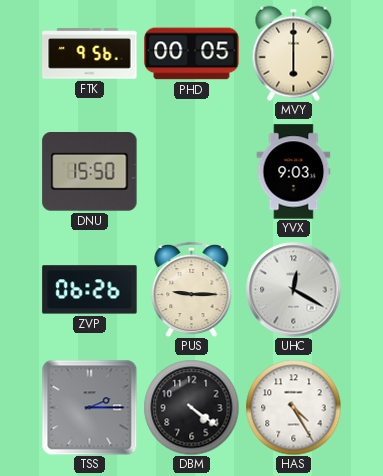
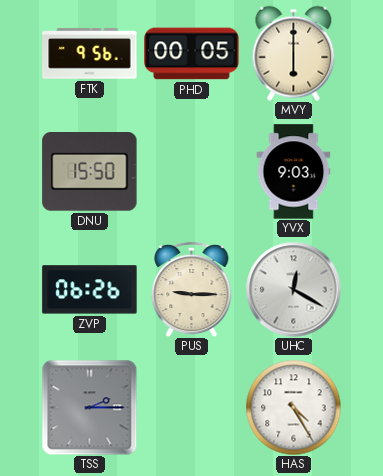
DBM: 4:21 -> none
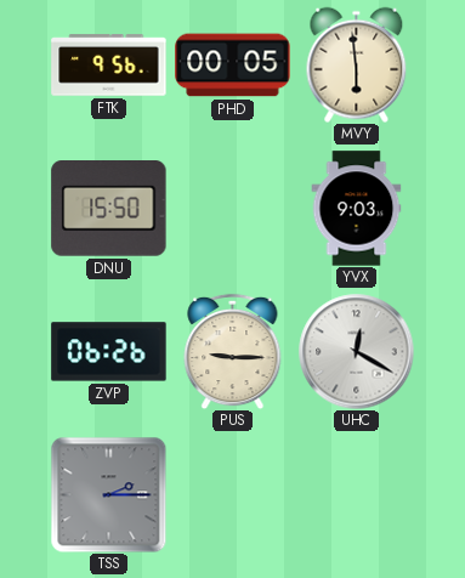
MVY: 6:00 -> 5:59
HAS: 4:25 -> none
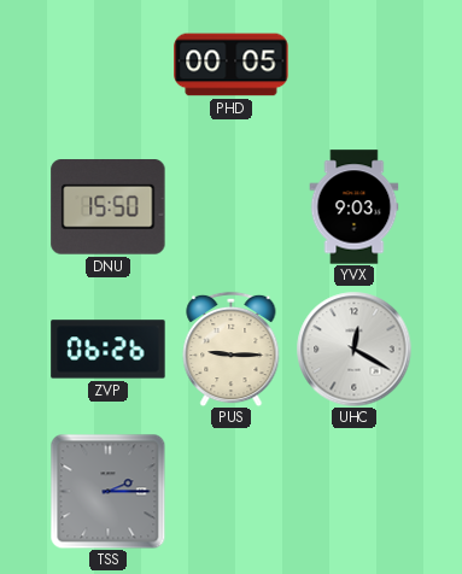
FTK: 9:56 -> none
MVY: 5:59 -> none
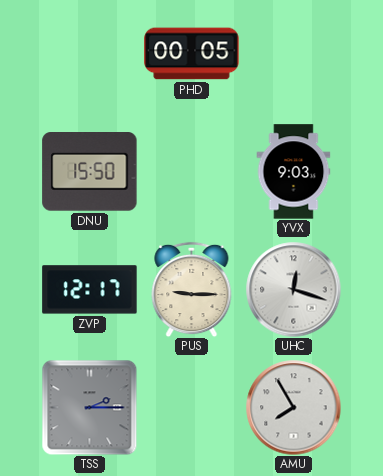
ZVP: 06:26 -> 12:17
UHC: 12:20 -> 12:18
AMU: none -> 7:55
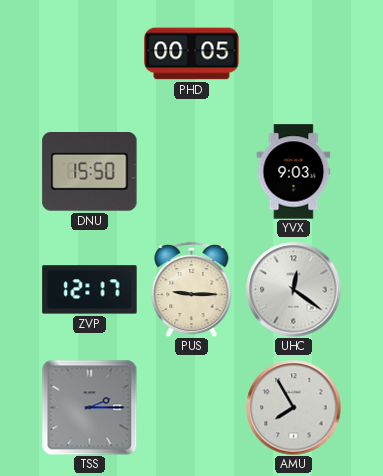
UHC: 12:18 -> 12:21
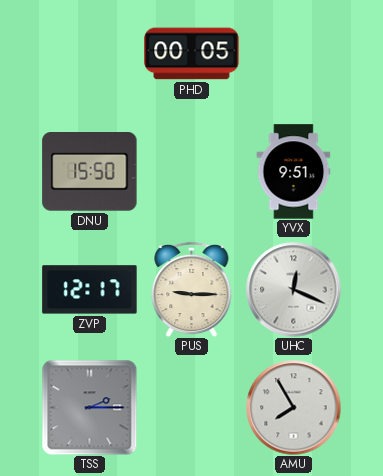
YVX: 9:03 -> 9:51
UHC: 12:21 -> 12:19
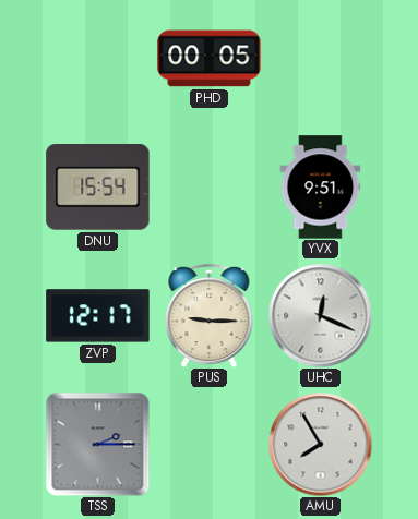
DNU: 15:50 -> 15:54
